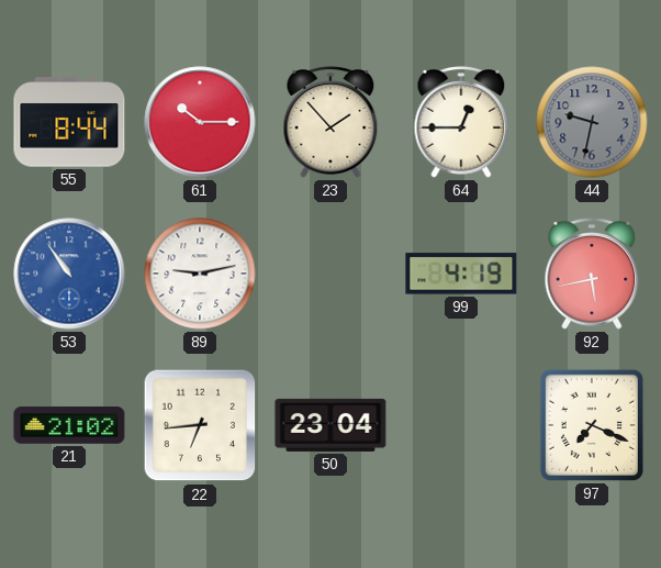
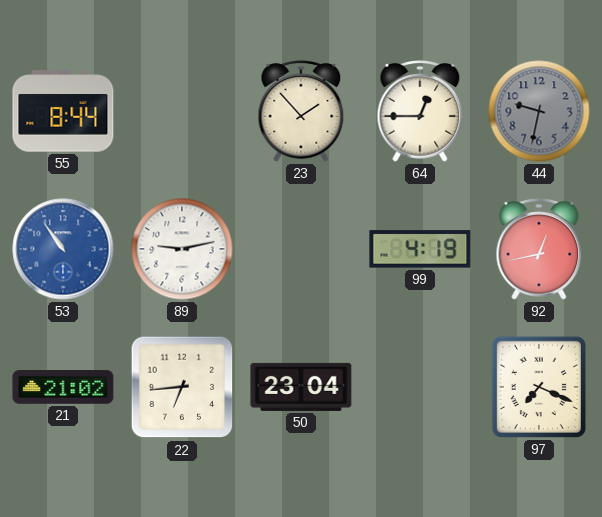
61: 10:15 -> none
92: 5:43 -> 12:43
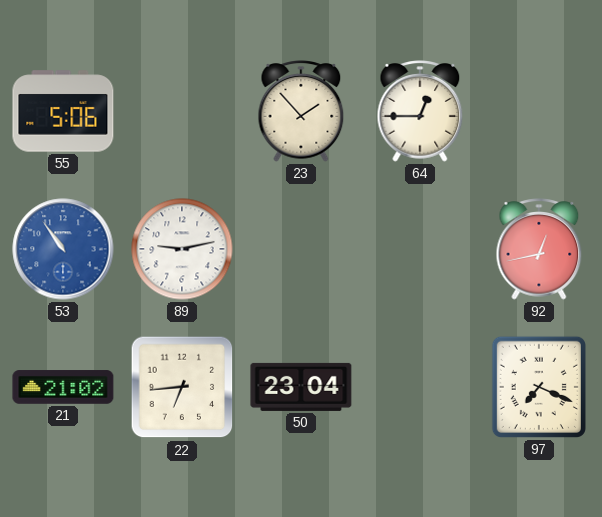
55: 8:44 -> 5:06
44: 9:32 -> none
99: 4:19 -> none
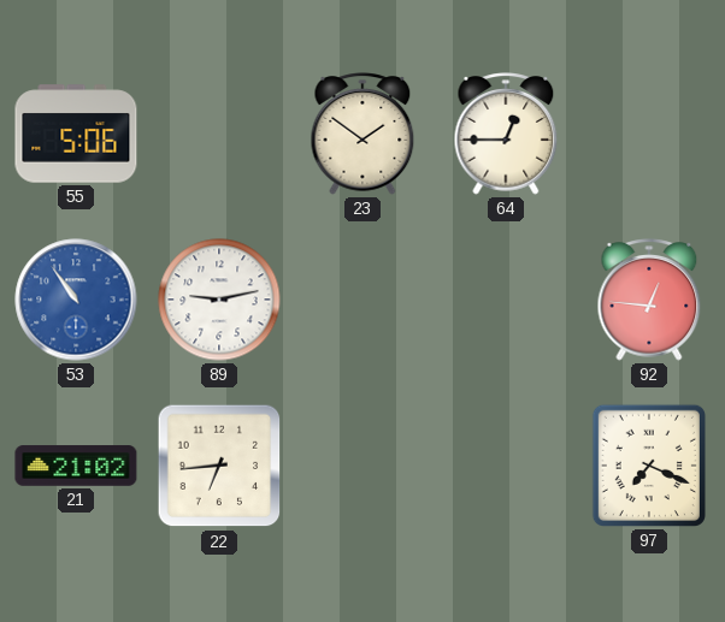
23: 1:53 -> 1:51
92: 12:43 -> 12:46
50: 23:04 -> none
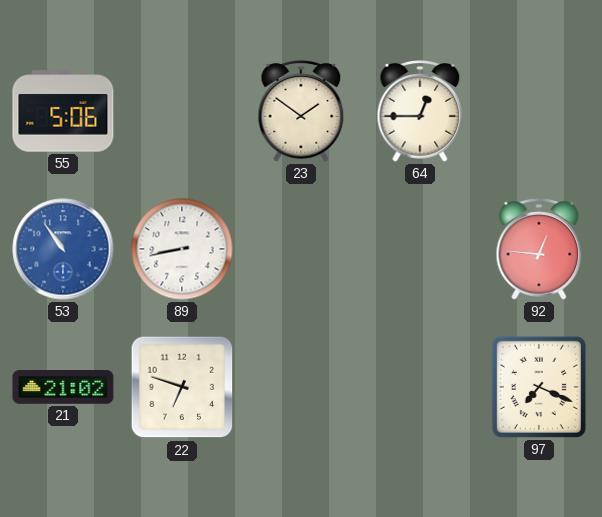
89: 9:13 -> 8:43
22: 6:44 -> 6:48
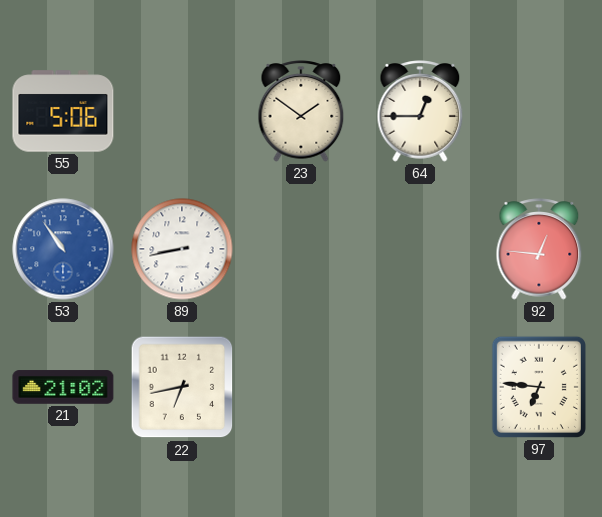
22: 6:48 -> 6:43
97: 7:19 -> 6:46
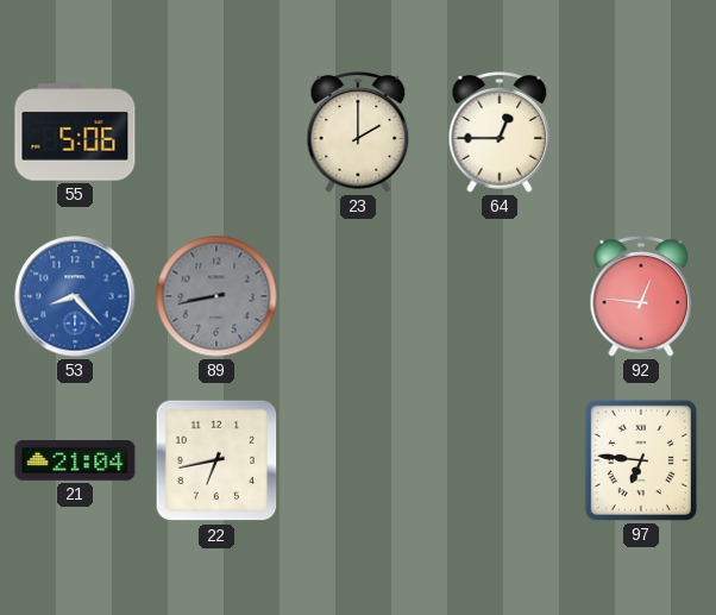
23: 1:51 -> 2:00
53: 10:54 -> 8:23
89 dial: white -> grey
21: 21:02 -> 21:04
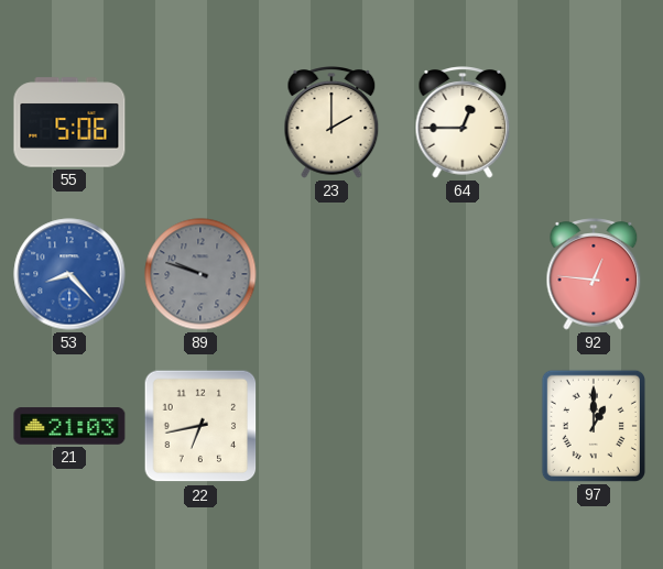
89: 8:43 -> 9:48
21: 21:04 -> 21:03
97: 6:46 -> 1:00
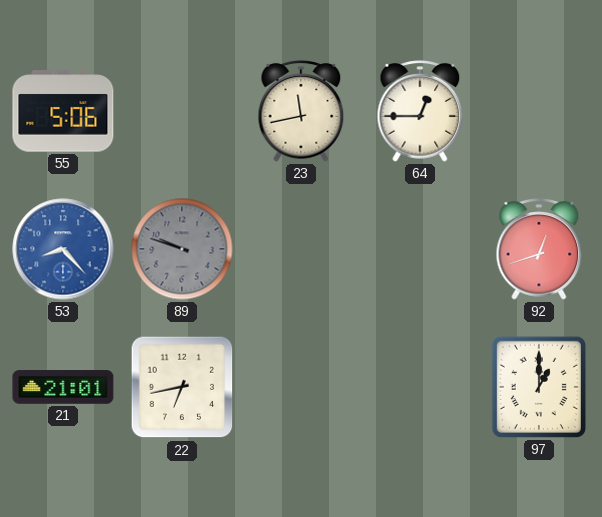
23: 2:00 -> 11:43
92: 12:46 -> 12:42
21: 21:03 -> 21:01
